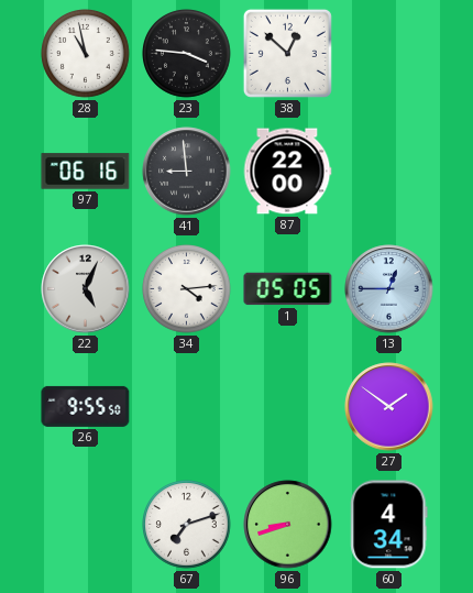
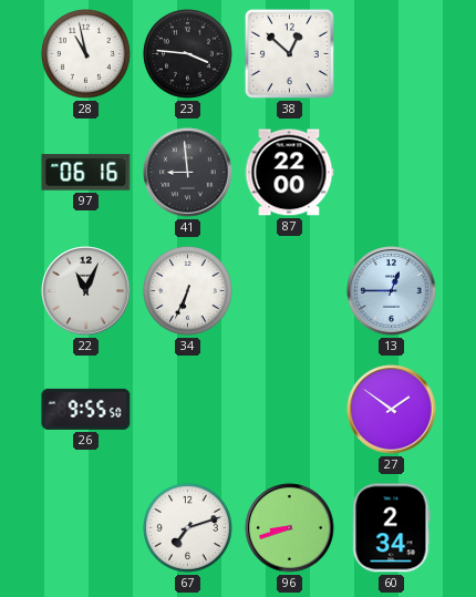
22: 5:04 -> 11:04
34: 4:14 -> 6:34
1: 05:05 -> none
60: 4:34 -> 2:34
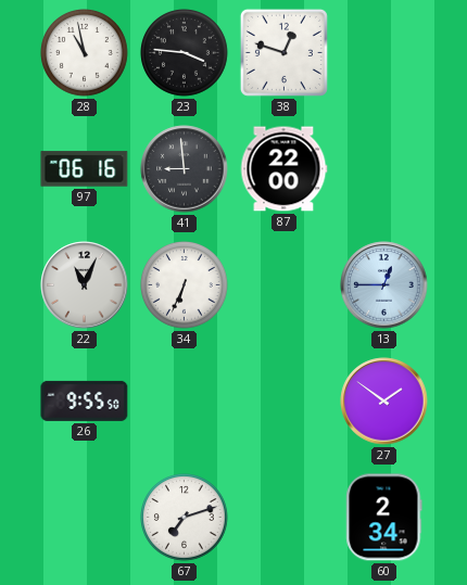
38: 12:52 -> 12:48
96: 8:42 -> none
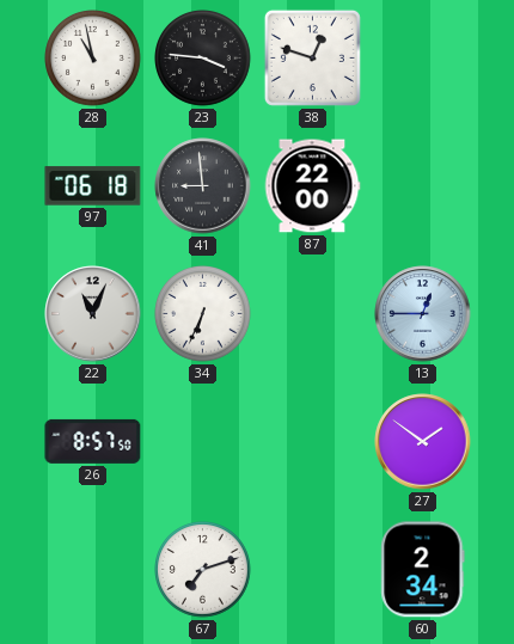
97: 06:16 -> 06:18
26: 9:55 -> 8:57
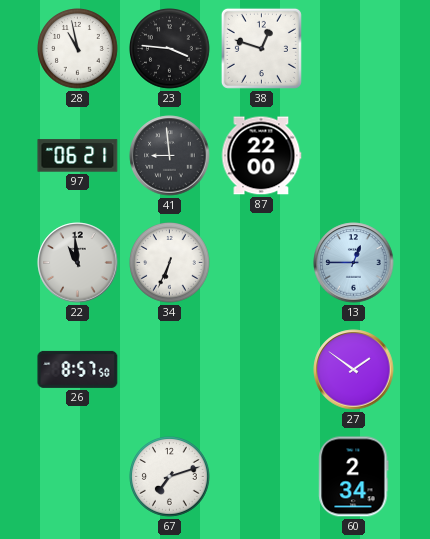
97: 06:18 -> 06:21
22: 11:04 -> 10:59
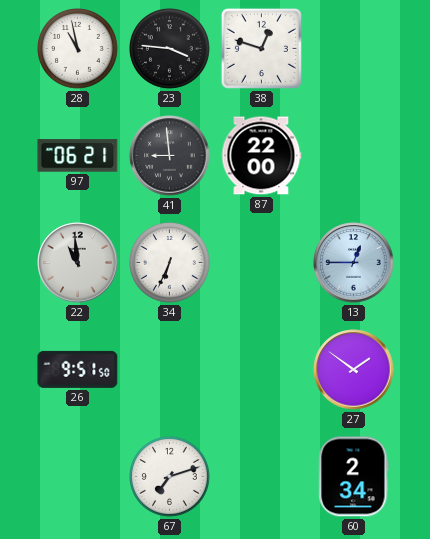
26: 8:57 -> 9:51
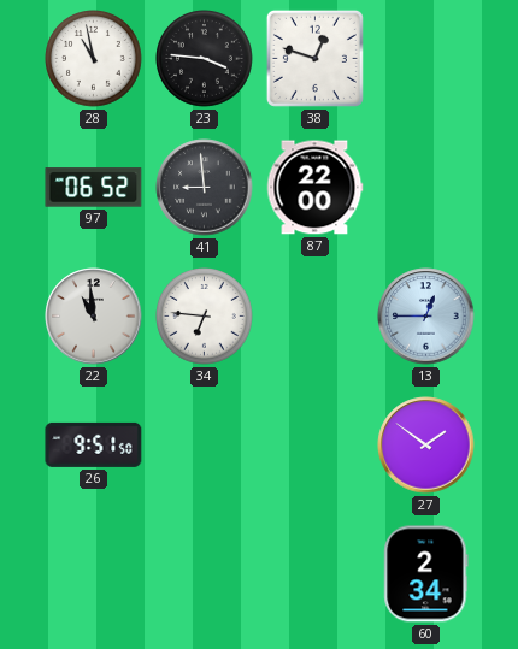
97: 06:21 -> 06:52
34: 6:34 -> 6:46
67: 7:12 -> none
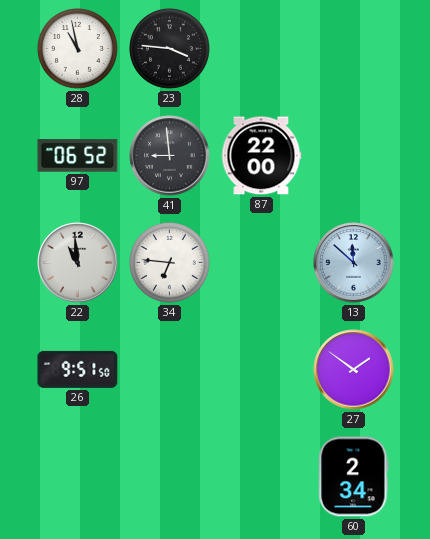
38: 12:48 -> none
13: 12:45 -> 11:52
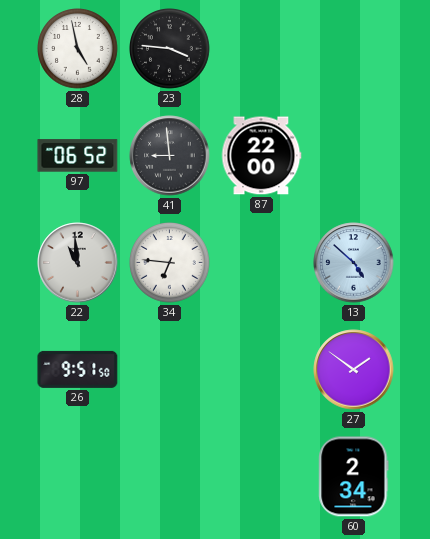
28: 10:58 -> 4:58
13: 11:52 -> 4:52
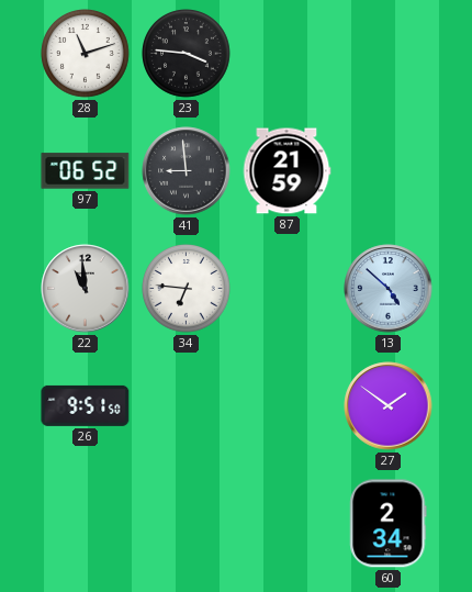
28: 4:58 -> 11:12
87: 22:00 -> 21:59
